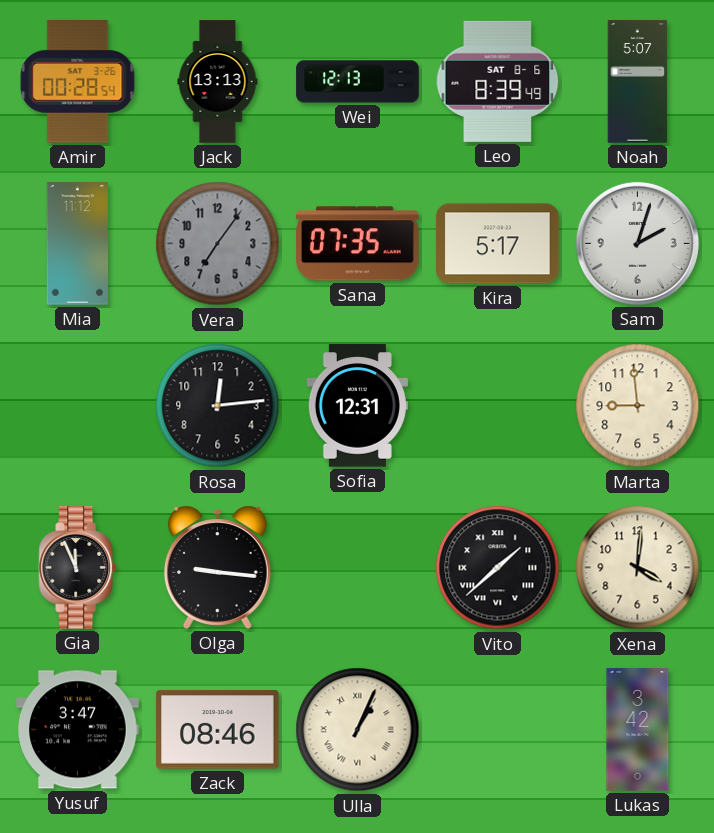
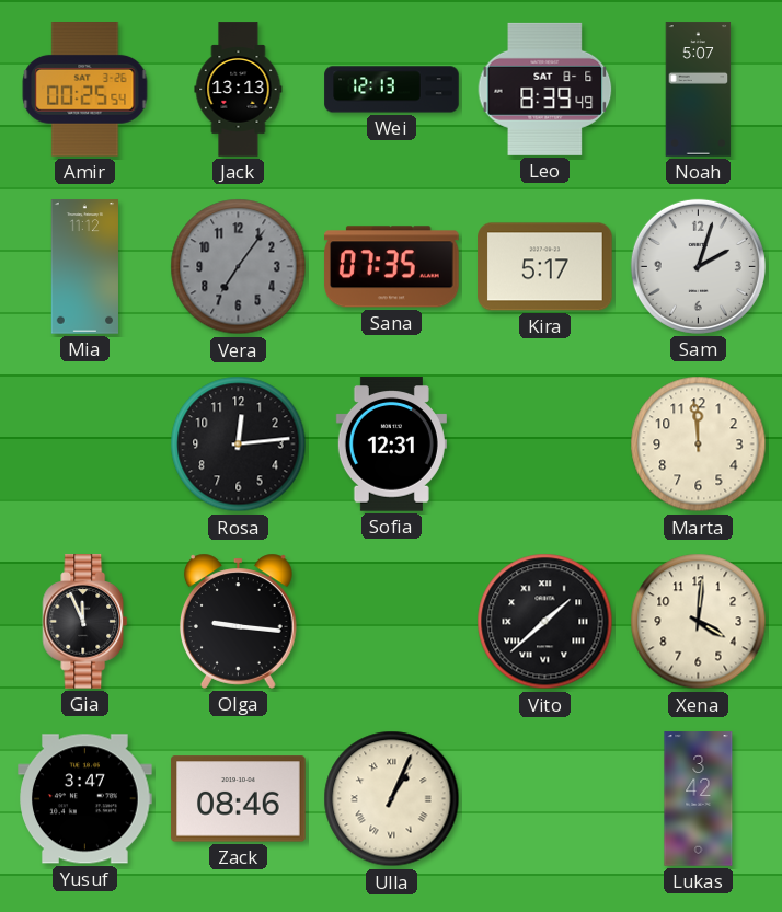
Amir: 00:28 -> 00:25
Marta: 8:59 -> 11:59
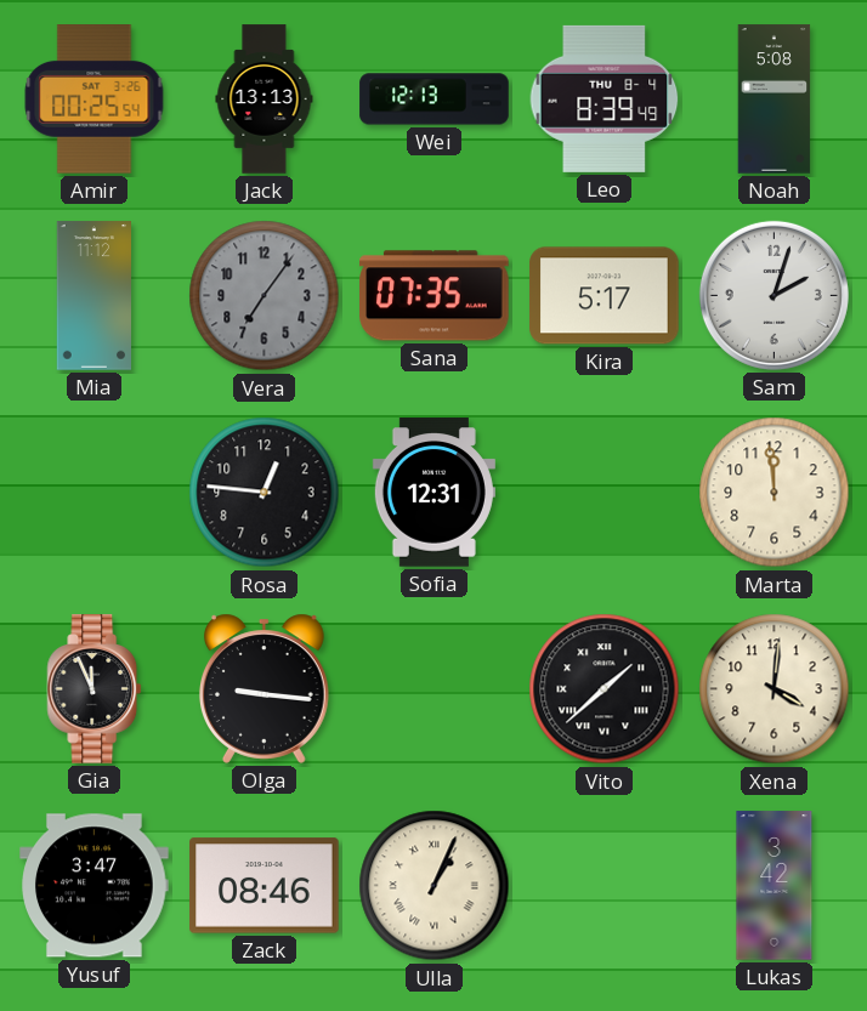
Leo date: SAT 8-6 -> THU 8-4
Noah: 5:07 -> 5:08
Rosa: 12:14 -> 12:46
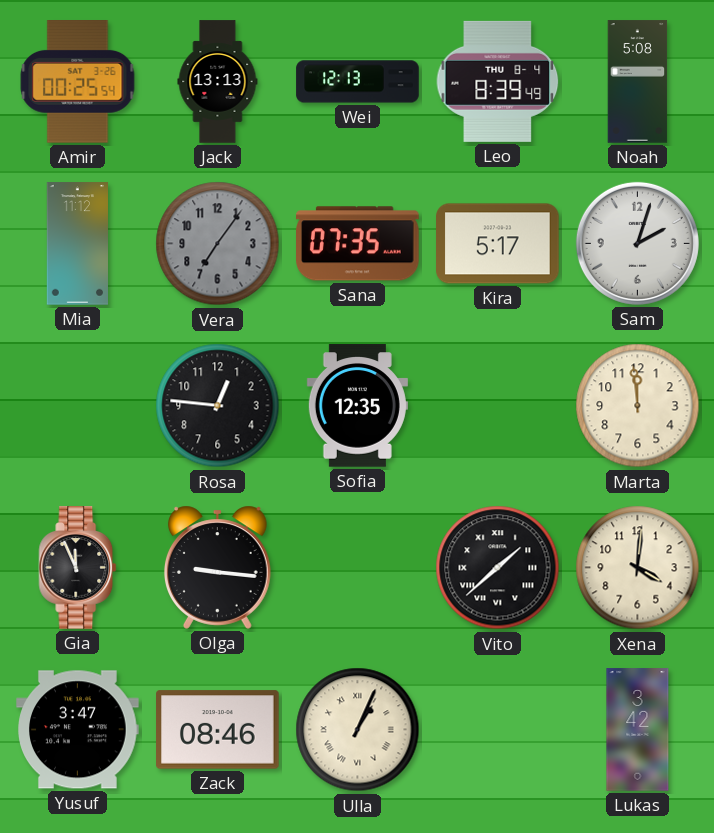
Sofia: 12:31 -> 12:35
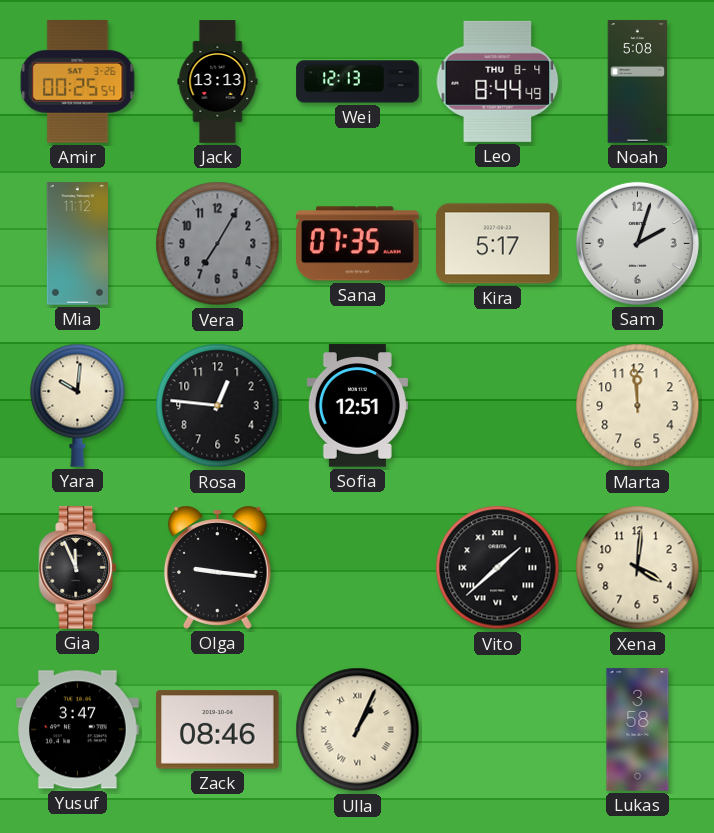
Leo: 8:39 -> 8:44
Vera: 7:06 -> 7:05
Yara: none -> 10:01
Sofia: 12:35 -> 12:51
Lukas: 3:42 -> 3:58
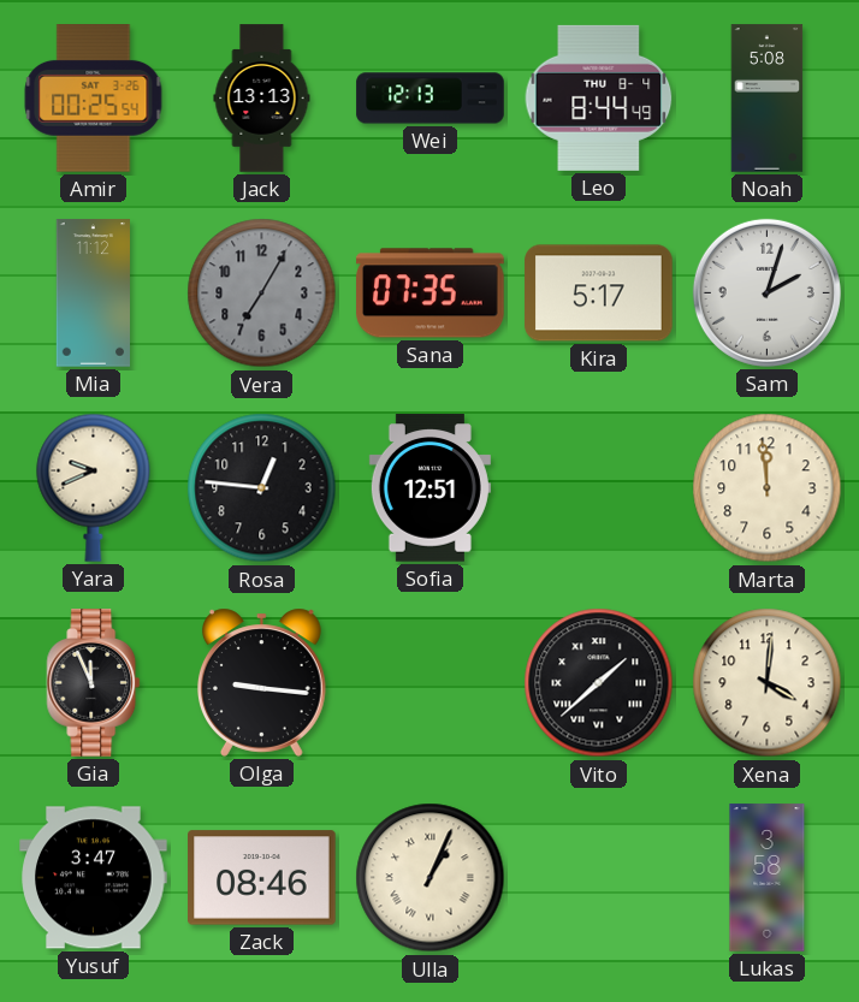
Yara: 10:01 -> 9:41
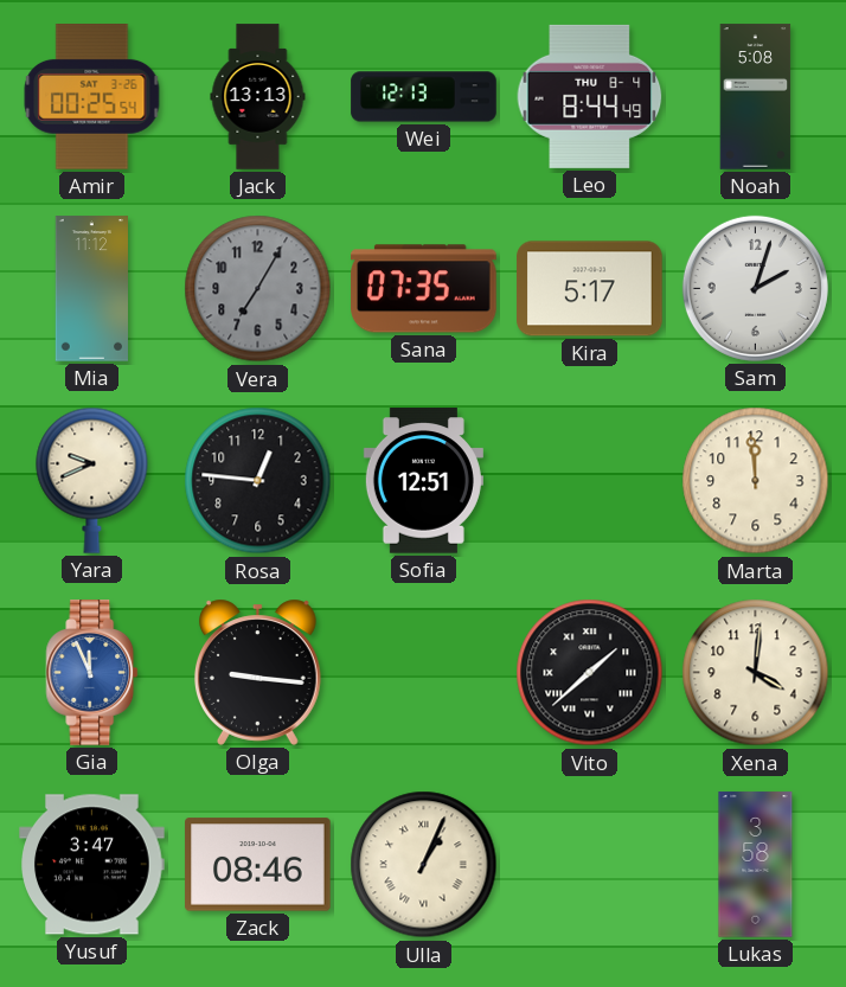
Gia dial: black -> blue
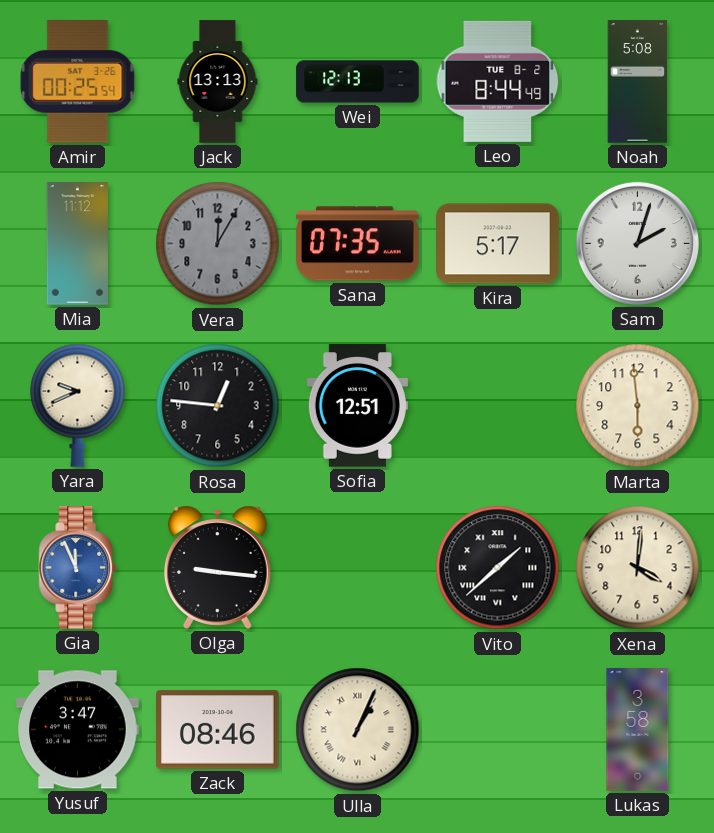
Leo date: THU 8-4 -> TUE 8-2
Vera: 7:05 -> 12:05
Marta: 11:59 -> 5:59
